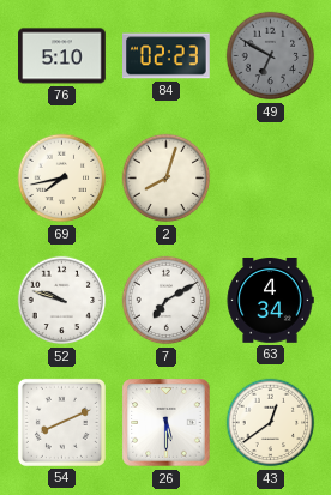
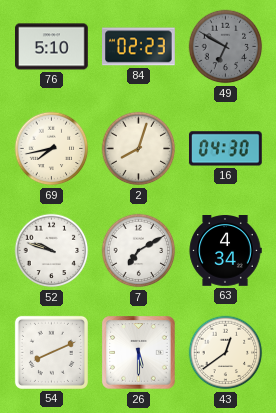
16: none -> 04:30
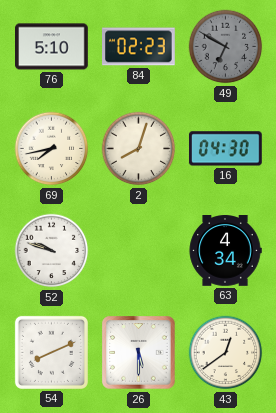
7: 7:10 -> none
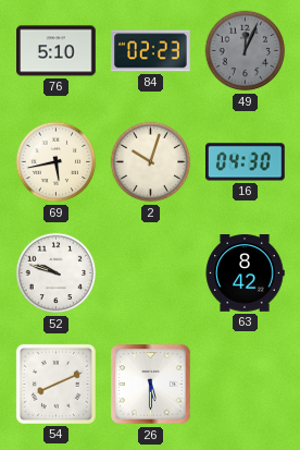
49: 6:50 -> 12:04
69: 7:43 -> 5:43
2: 8:03 -> 10:03
63: 4:34 -> 8:42
43: 12:39 -> none
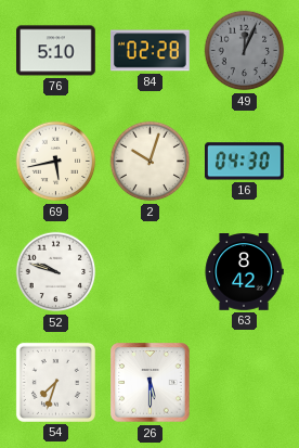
84: 02:23 -> 02:28
54: 8:11 -> 7:33
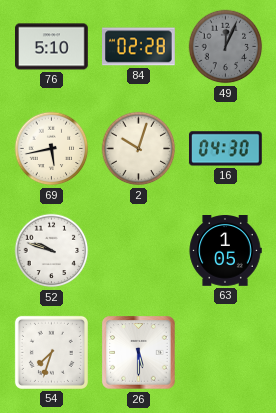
63: 8:42 -> 1:05
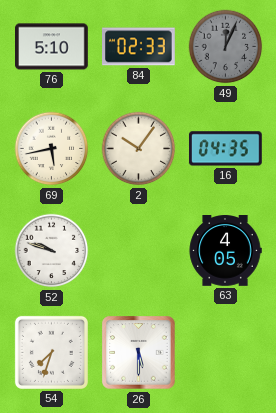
84: 02:28 -> 02:33
2: 10:03 -> 10:06
16: 04:30 -> 04:35
63: 1:05 -> 4:05
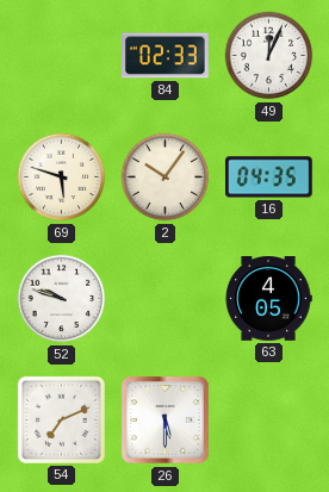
76: 5:10 -> none
49 dial: grey -> white
69: 5:43 -> 5:48
54: 7:33 -> 7:11
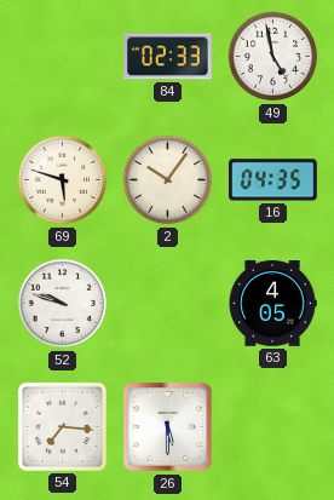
49: 12:04 -> 4:58
54: 7:11 -> 7:16
